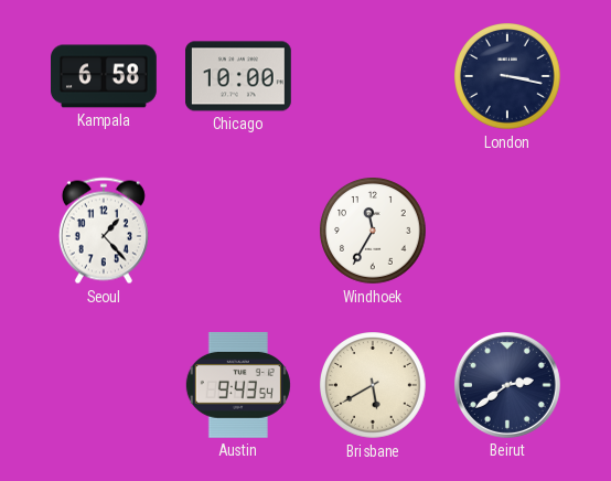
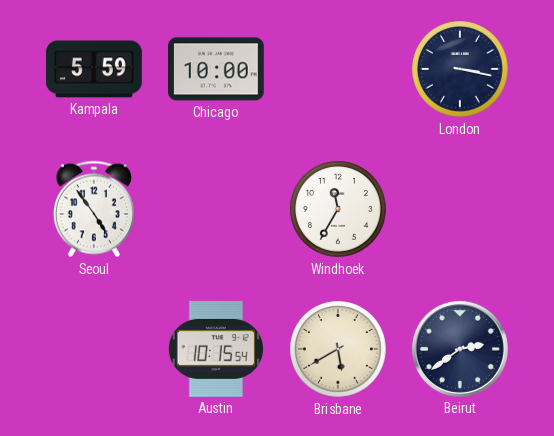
Kampala: 6:58 -> 5:59
Seoul: 1:23 -> 4:54
Austin: 9:43 -> 10:15
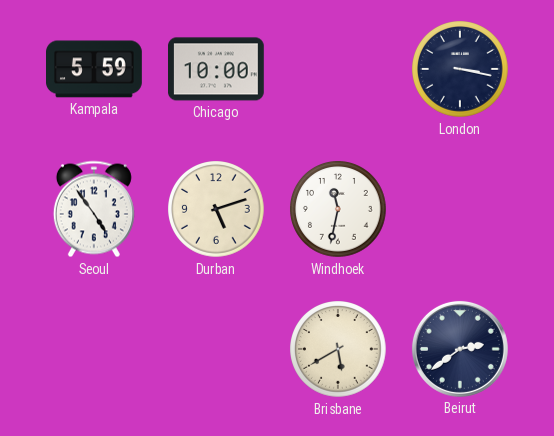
Durban: none -> 5:12
Windhoek: 11:35 -> 11:32
Austin: 10:15 -> none
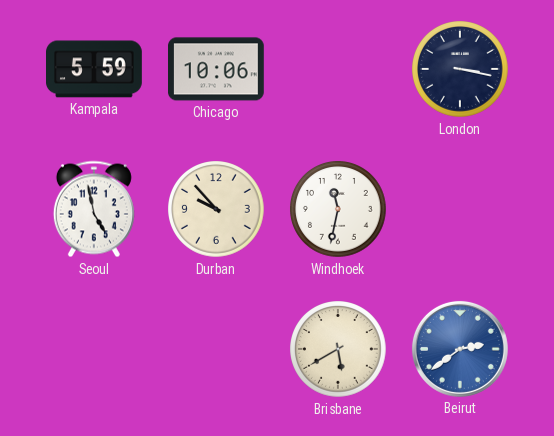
Chicago: 10:00 -> 10:06
Seoul: 4:54 -> 4:58
Durban: 5:12 -> 9:53
Beirut dial: navy -> blue
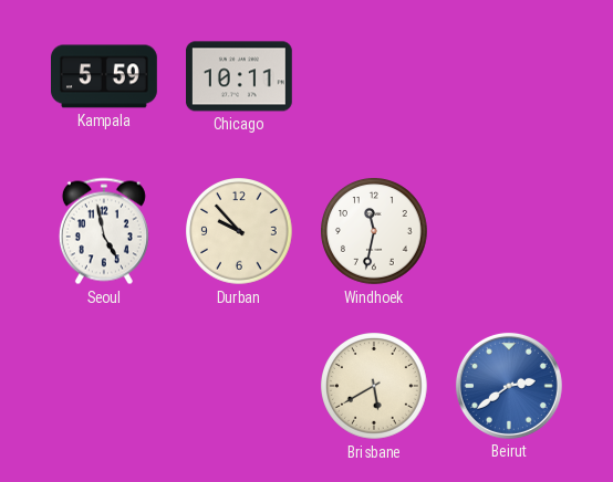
Chicago: 10:06 -> 10:11
London: 3:17 -> none
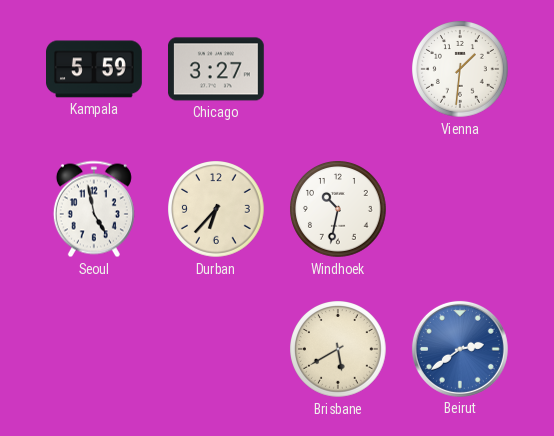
Chicago: 10:11 -> 3:27
Vienna: none -> 1:31
Durban: 9:53 -> 6:37
Windhoek: 11:32 -> 10:32
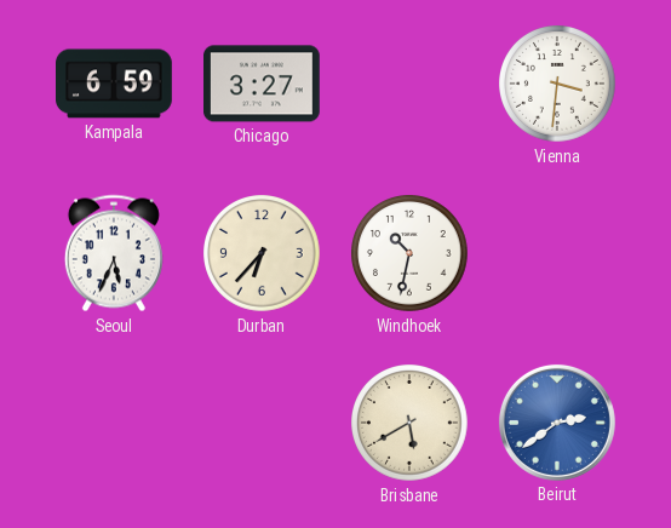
Kampala: 5:59 -> 6:59
Vienna: 1:31 -> 3:31
Seoul: 4:58 -> 5:34
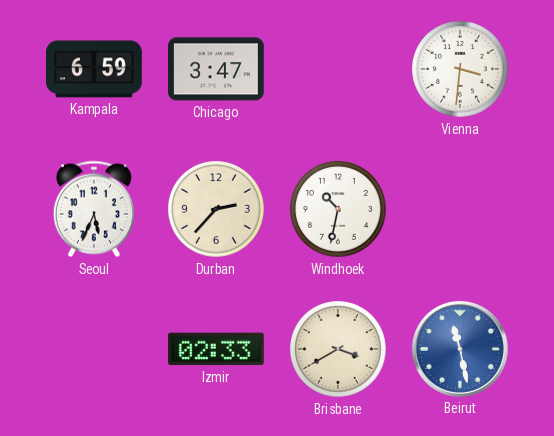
Chicago: 3:27 -> 3:47
Durban: 6:37 -> 2:37
Izmir: none -> 02:33
Brisbane: 5:40 -> 3:40
Beirut: 2:39 -> 11:28
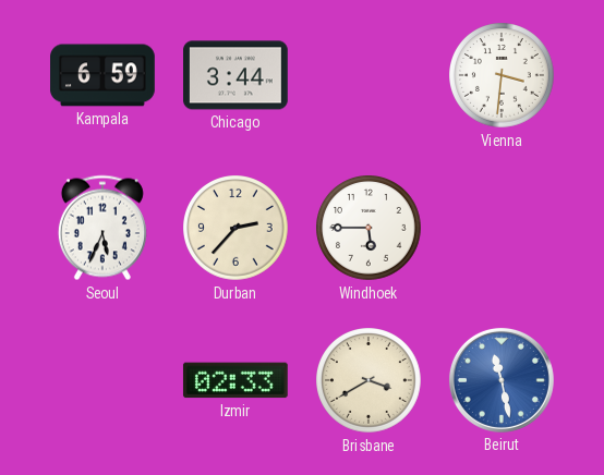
Chicago: 3:47 -> 3:44
Windhoek: 10:32 -> 5:45
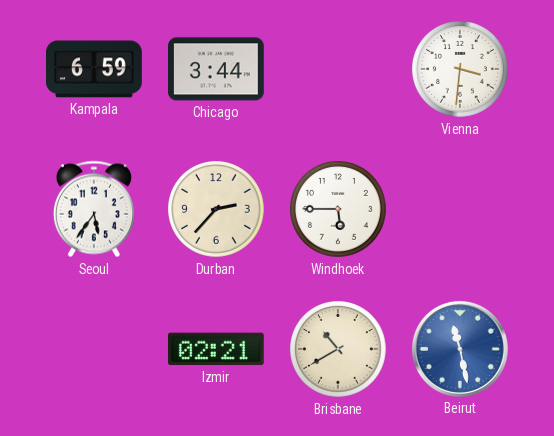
Seoul: 5:34 -> 5:36
Izmir: 02:33 -> 02:21
Brisbane: 3:40 -> 10:40
